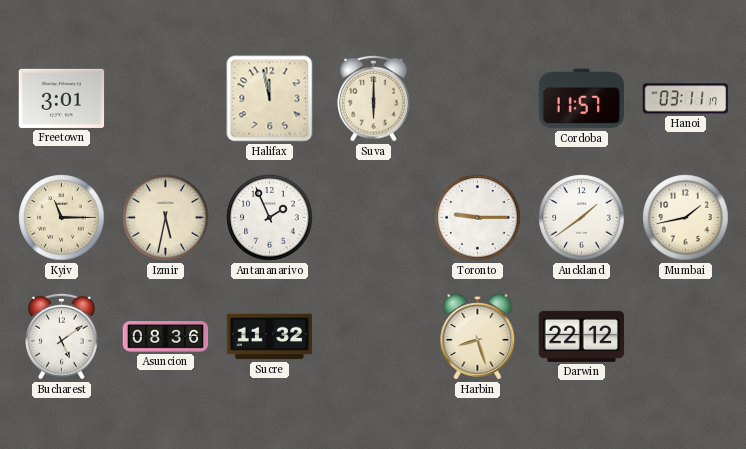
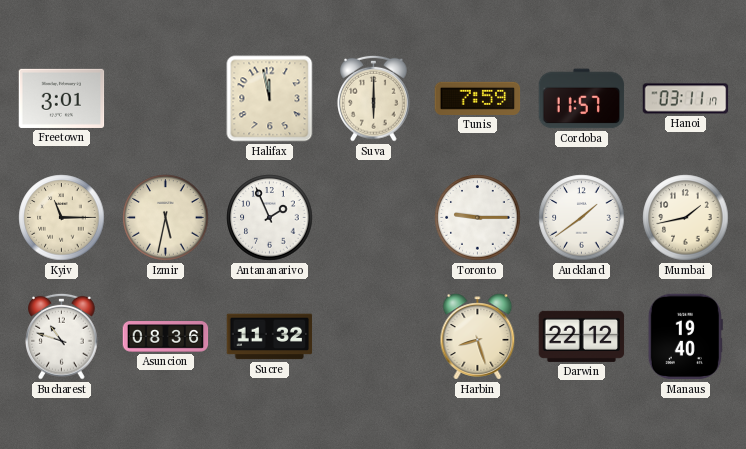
Tunis: none -> 7:59
Bucharest: 5:09 -> 10:48
Manaus: none -> 19:40
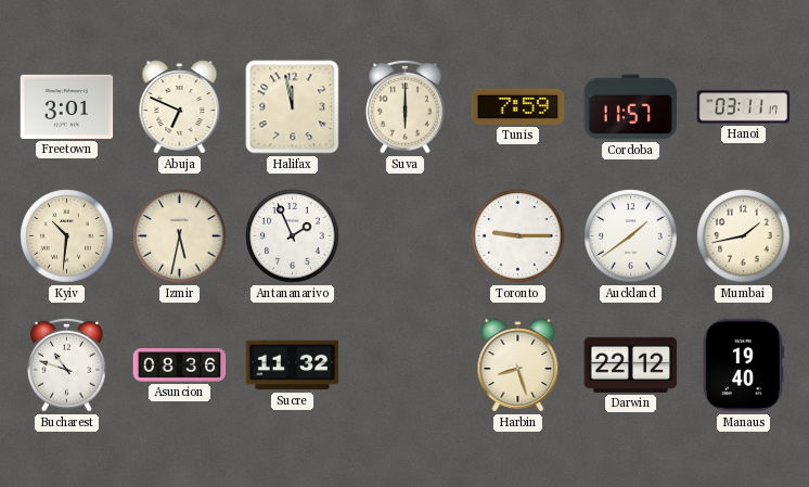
Abuja: none -> 6:49
Kyiv: 11:15 -> 10:31
